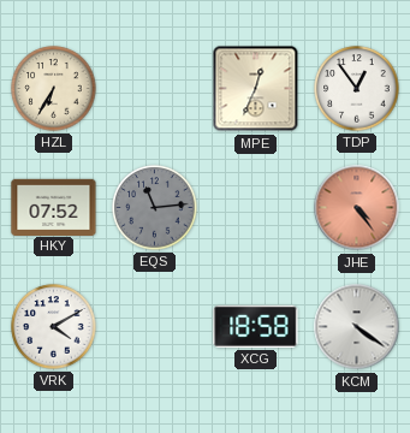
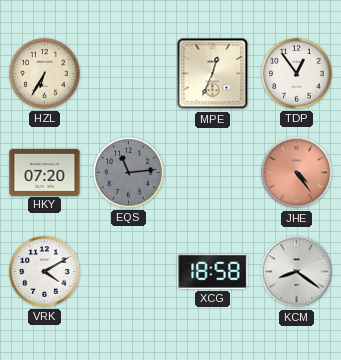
HKY: 07:52 -> 07:20
KCM: 4:21 -> 8:21
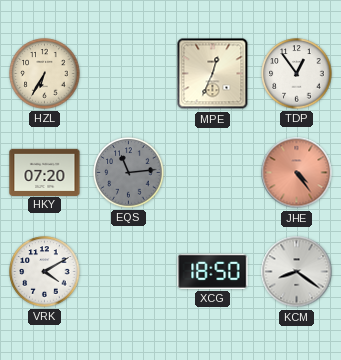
XCG: 18:58 -> 18:50
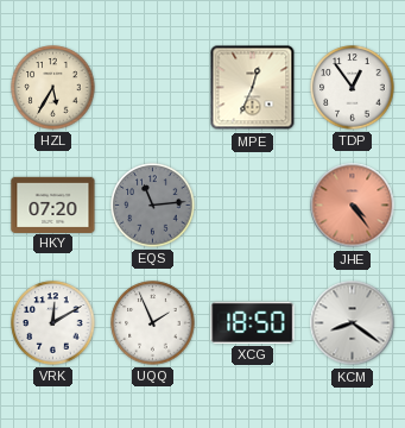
HZL: 6:35 -> 5:35
VRK: 4:10 -> 12:10
UQQ: none -> 1:56
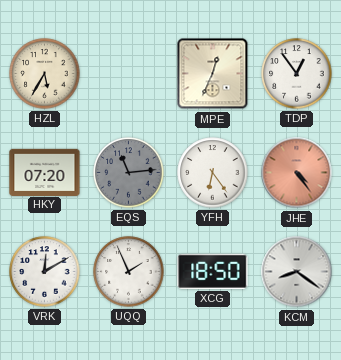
YFH: none -> 6:24
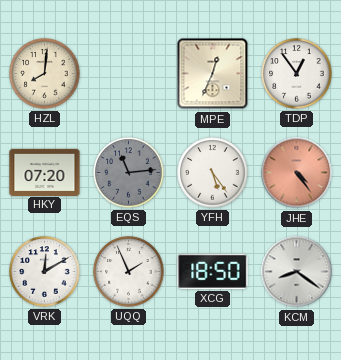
HZL: 5:35 -> 8:01
YFH: 6:24 -> 5:24
